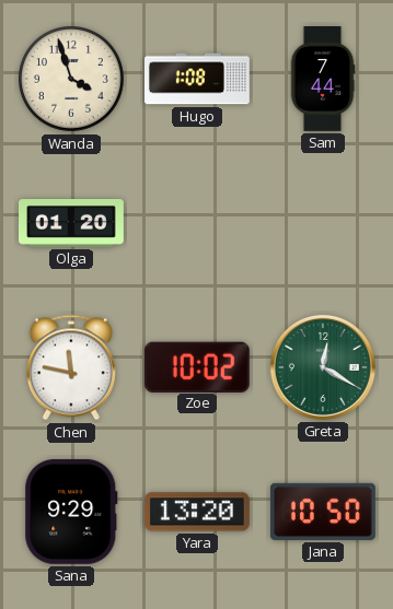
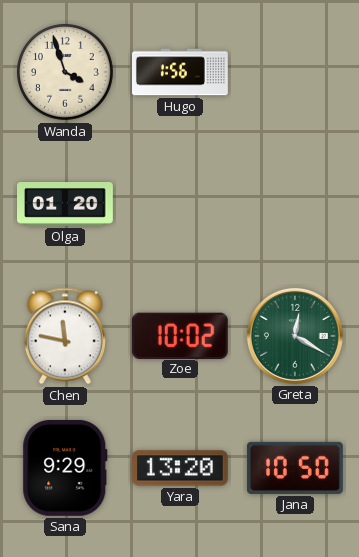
Hugo: 1:08 -> 1:56
Sam: 7:44 -> none
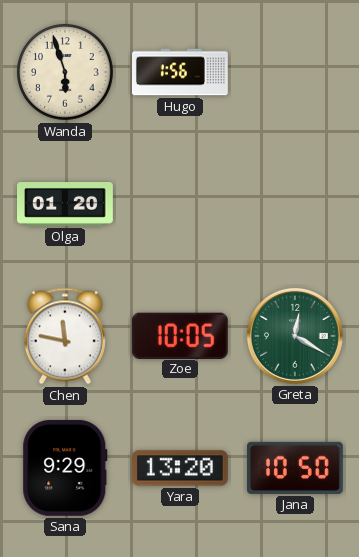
Wanda: 3:57 -> 5:57
Zoe: 10:02 -> 10:05
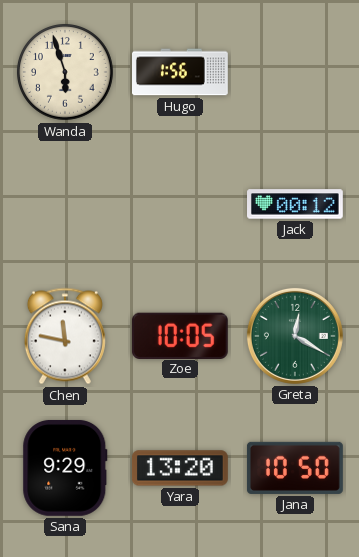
Olga: 01:20 -> none
Jack: none -> 00:12
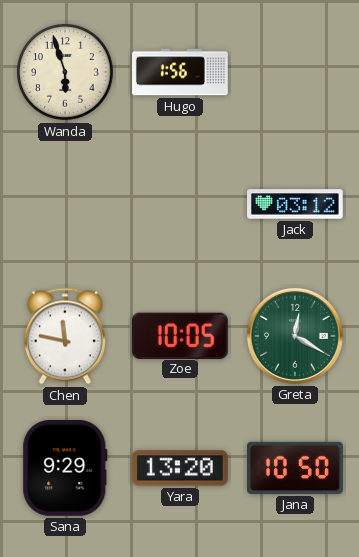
Jack: 00:12 -> 03:12
